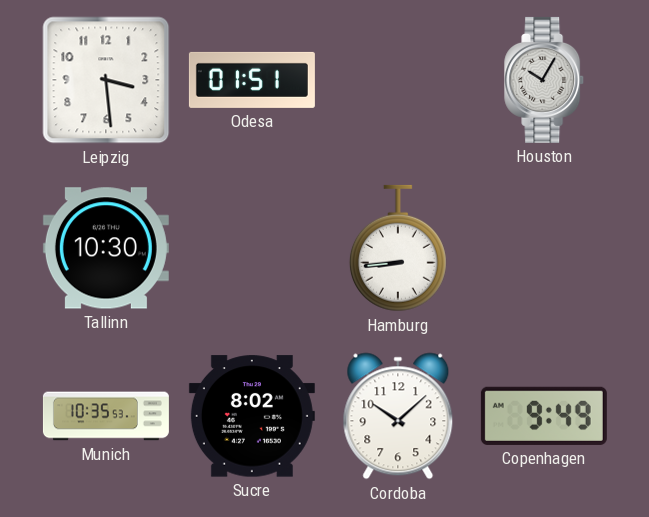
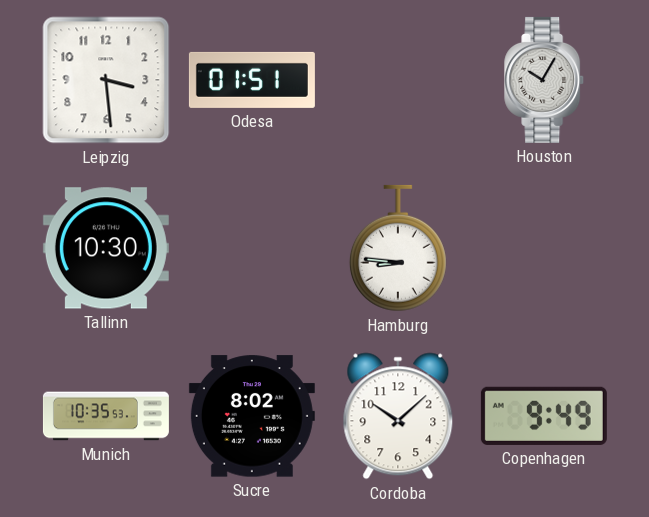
Hamburg: 8:44 -> 8:46
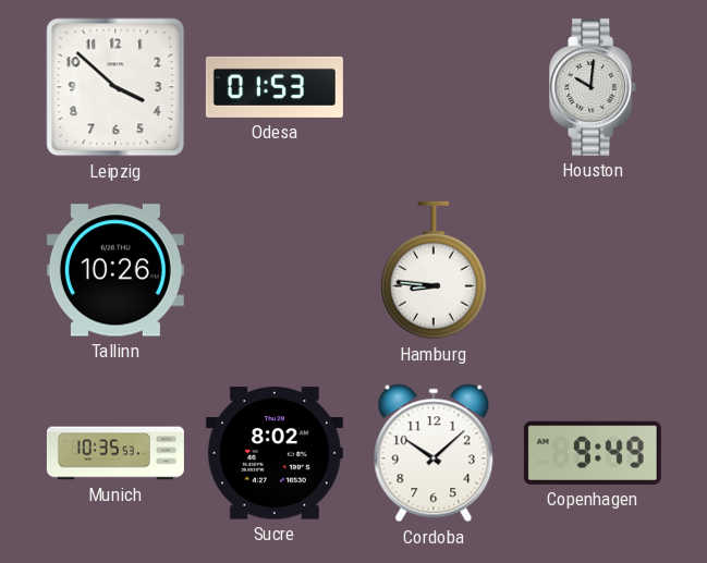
Leipzig: 3:29 -> 3:52
Odesa: 01:51 -> 01:53
Houston: 10:05 -> 10:01
Tallinn: 10:30 -> 10:26
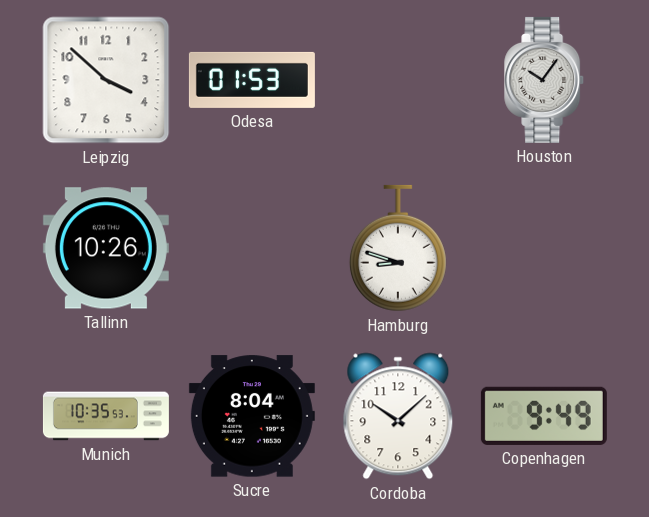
Houston: 10:01 -> 10:06
Hamburg: 8:46 -> 8:48
Sucre: 8:02 -> 8:04
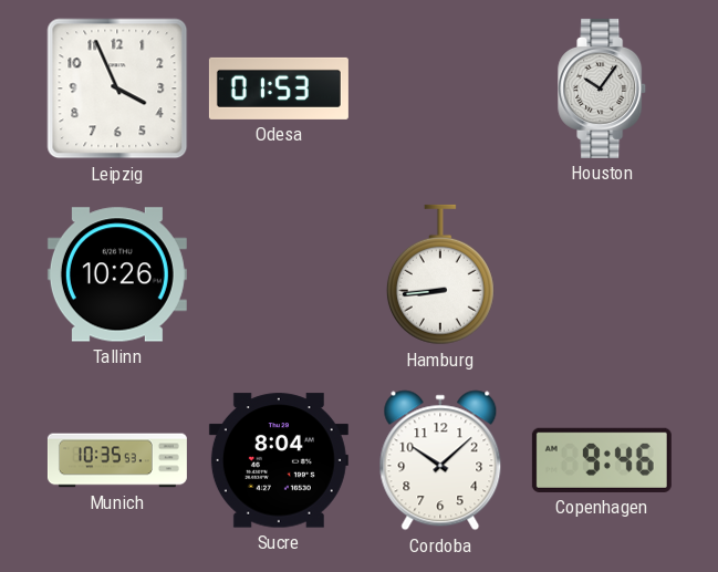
Leipzig: 3:52 -> 3:56
Hamburg: 8:48 -> 8:44
Copenhagen: 9:49 -> 9:46
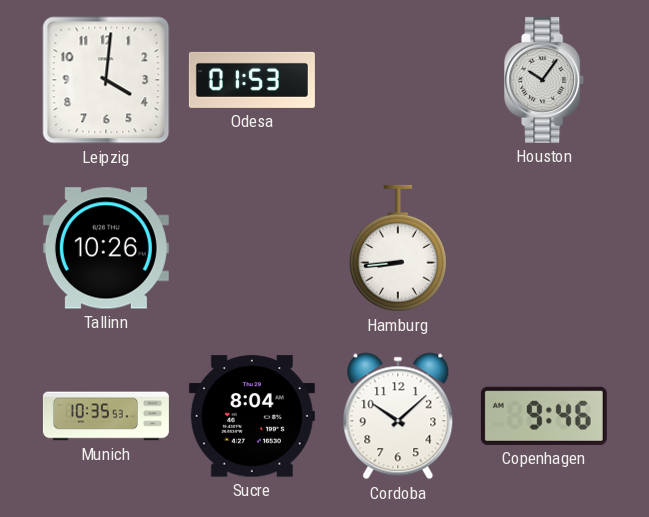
Leipzig: 3:56 -> 4:01
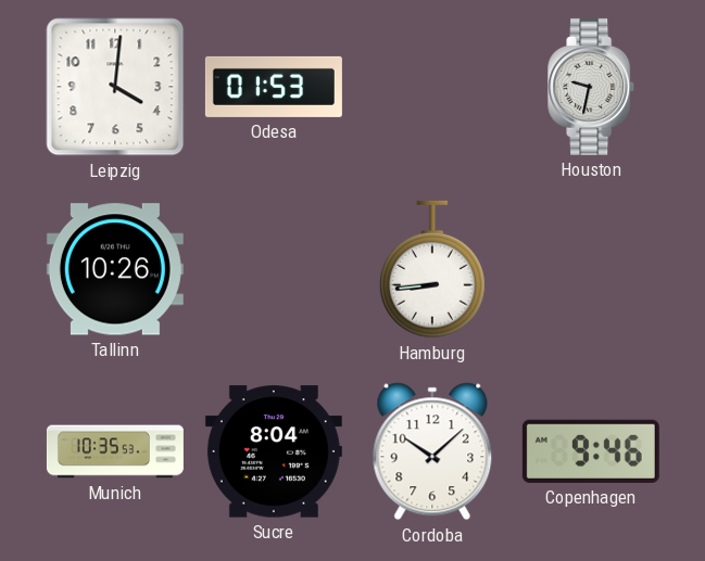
Houston: 10:06 -> 9:32
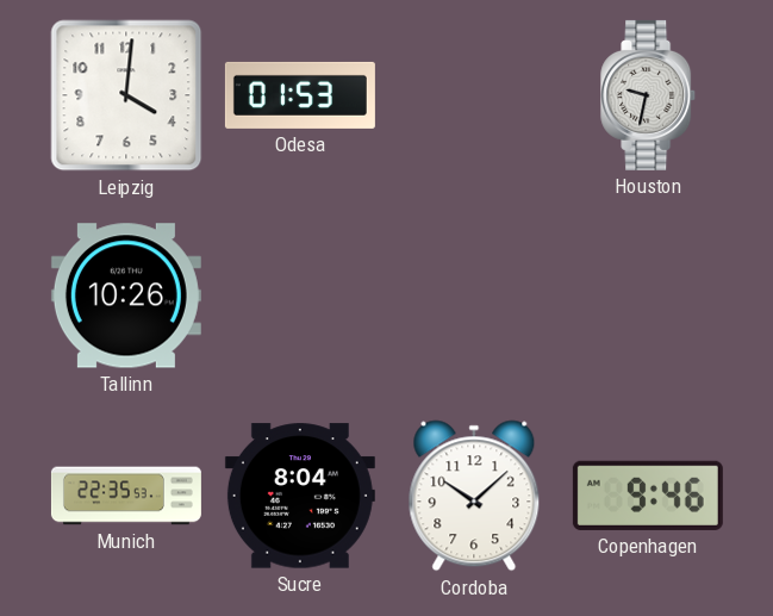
Hamburg: 8:44 -> none
Munich: 10:35 -> 22:35
